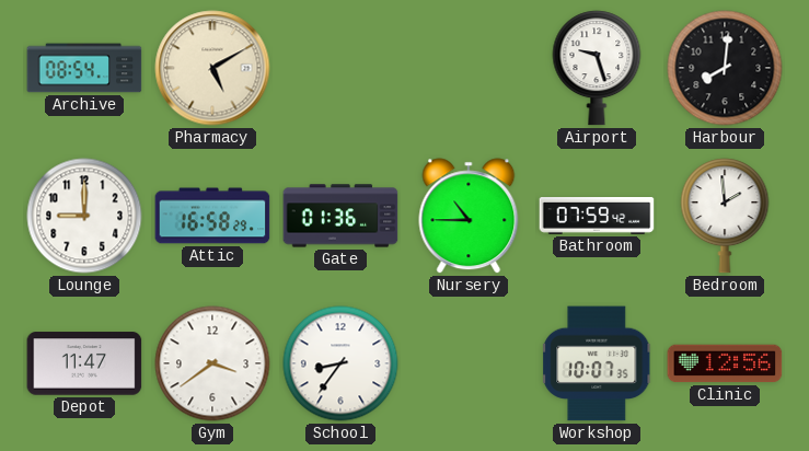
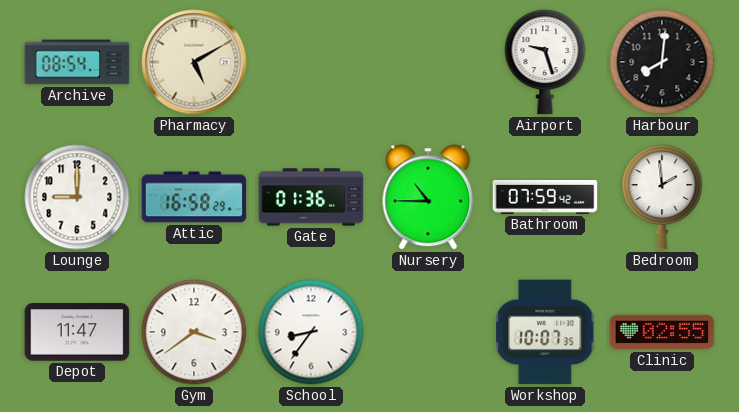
Clinic: 12:56 -> 02:55
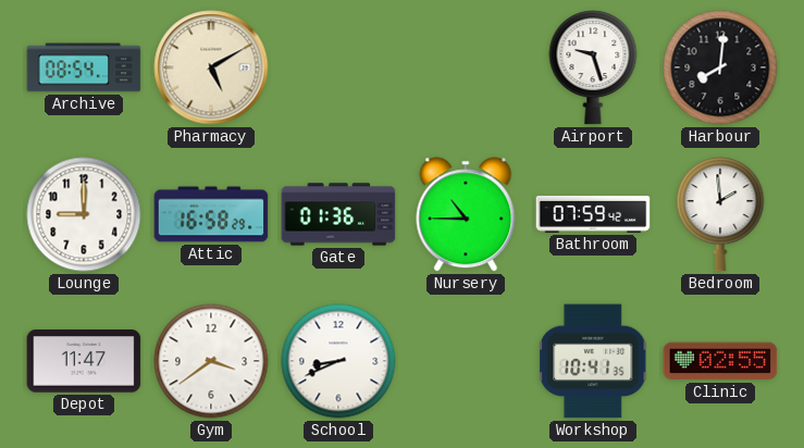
School: 8:36 -> 8:41
Workshop: 10:07 -> 10:41
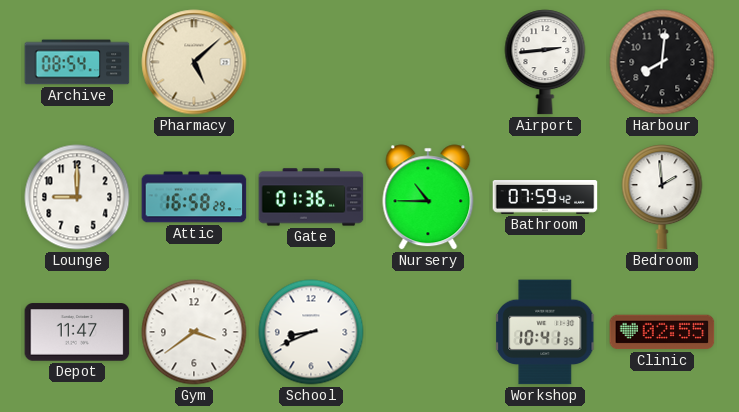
Pharmacy: 5:10 -> 5:08
Airport: 9:27 -> 2:44
